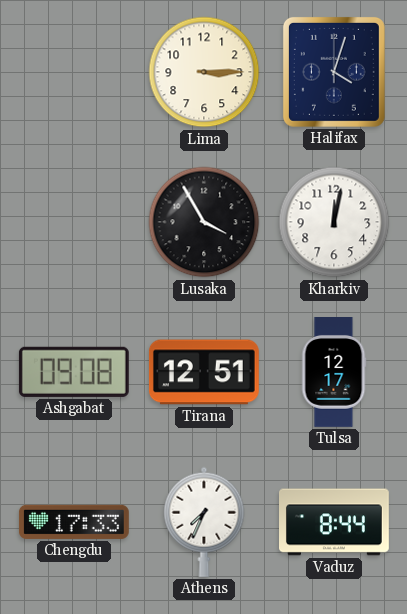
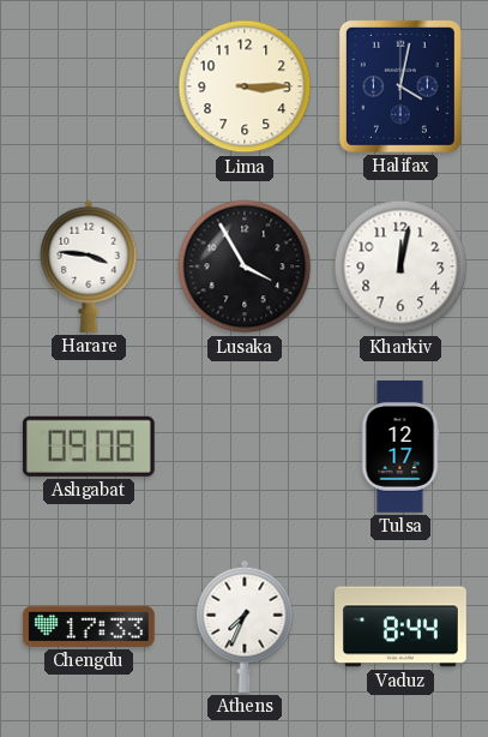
Halifax: 4:03 -> 4:02
Harare: none -> 3:46
Tirana: 12:51 -> none
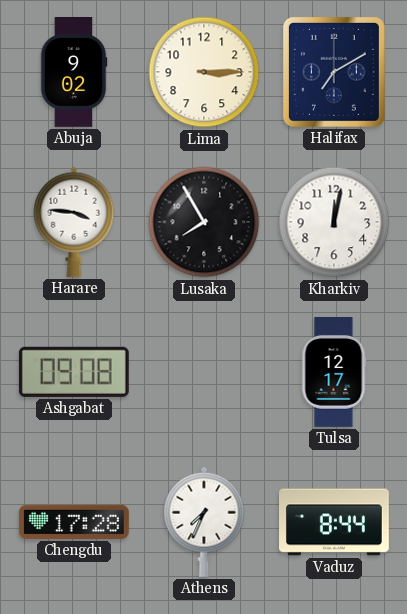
Abuja: none -> 9:02
Halifax: 4:02 -> 7:10
Lusaka: 3:55 -> 7:55
Chengdu: 17:33 -> 17:28
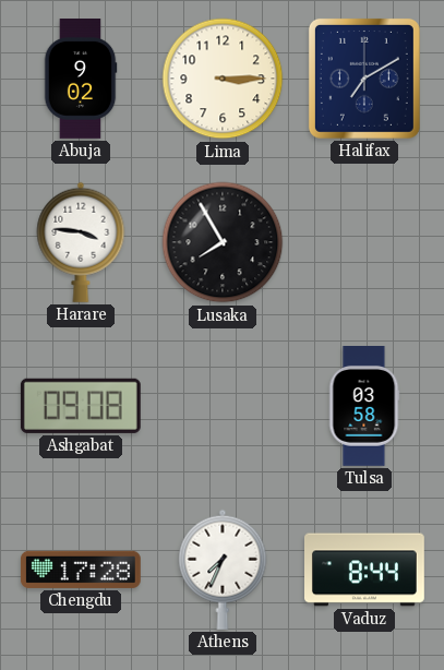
Kharkiv: 12:02 -> none
Tulsa: 12:17 -> 03:58
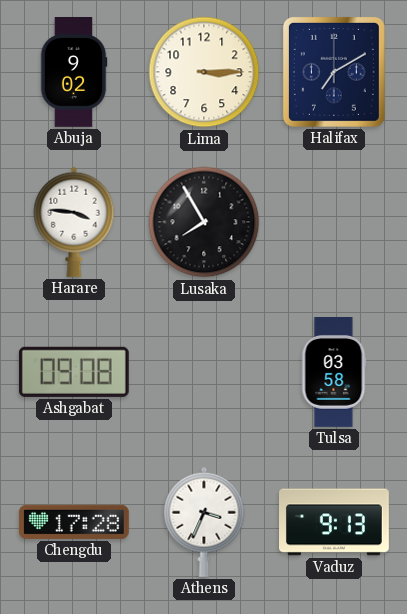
Athens: 7:34 -> 3:34
Vaduz: 8:44 -> 9:13
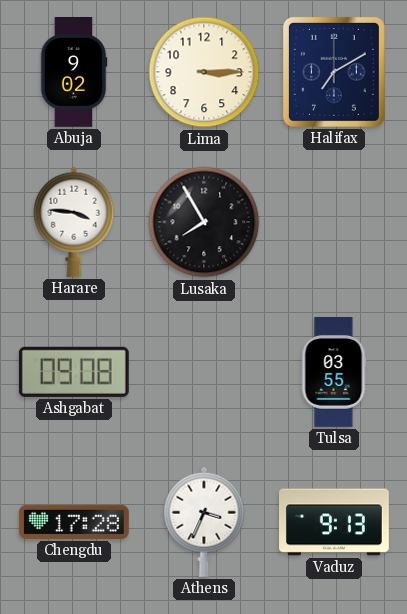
Tulsa: 03:58 -> 03:55
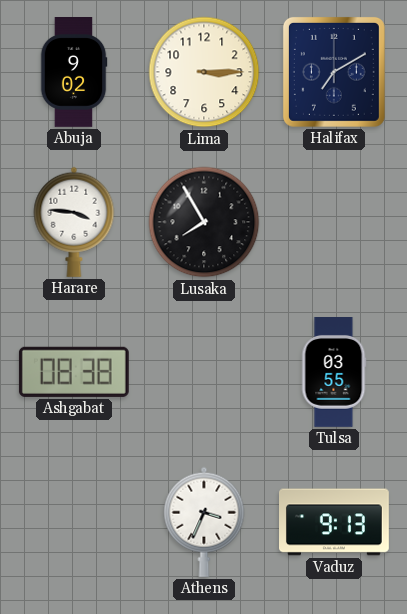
Ashgabat: 09:08 -> 08:38
Chengdu: 17:28 -> none
